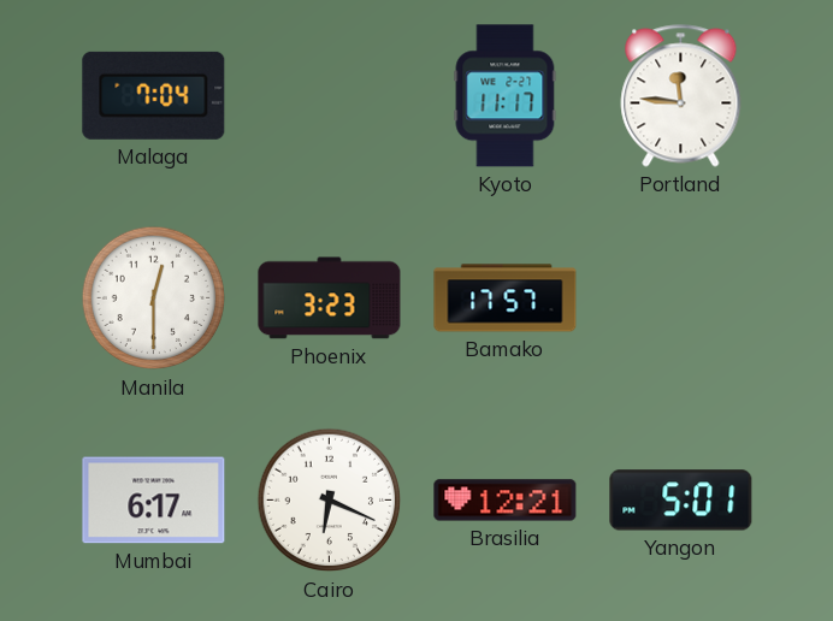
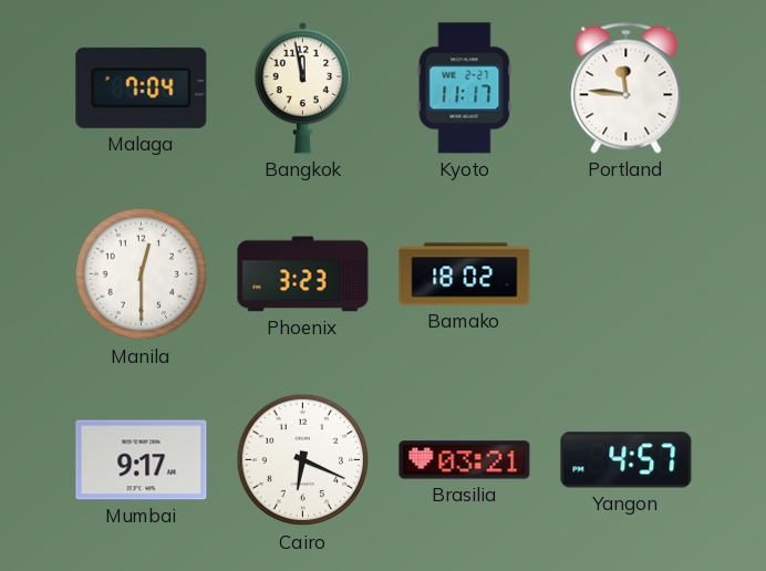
Bangkok: none -> 11:58
Bamako: 17:57 -> 18:02
Mumbai: 6:17 -> 9:17
Brasilia: 12:21 -> 03:21
Yangon: 5:01 -> 4:57
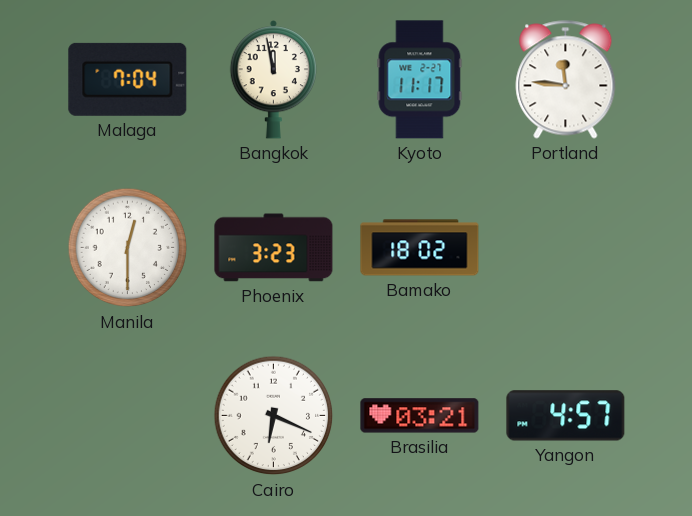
Mumbai: 9:17 -> none
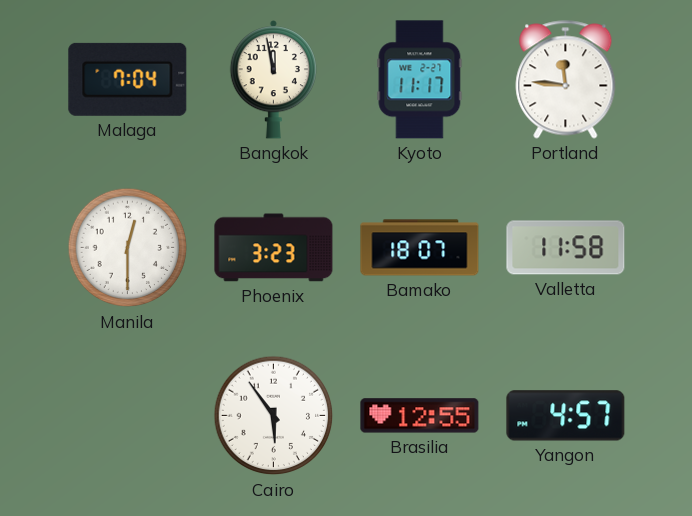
Bamako: 18:02 -> 18:07
Valletta: none -> 11:58
Cairo: 6:19 -> 5:54
Brasilia: 03:21 -> 12:55
